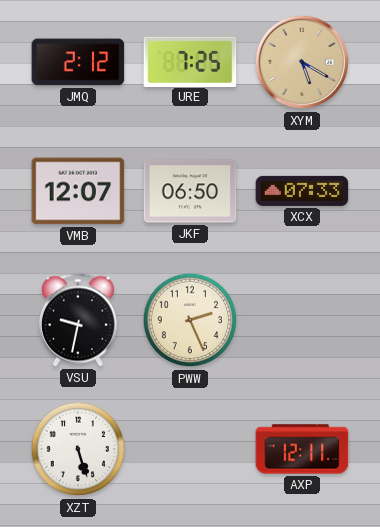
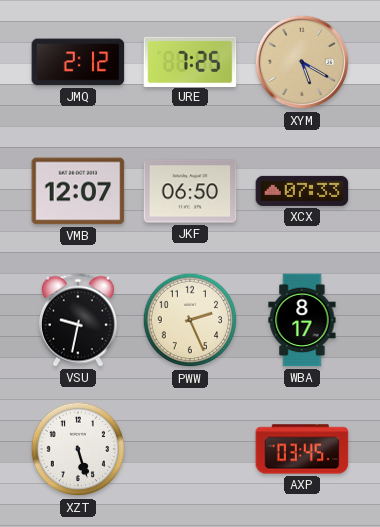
WBA: none -> 8:17
AXP: 12:11 -> 03:45
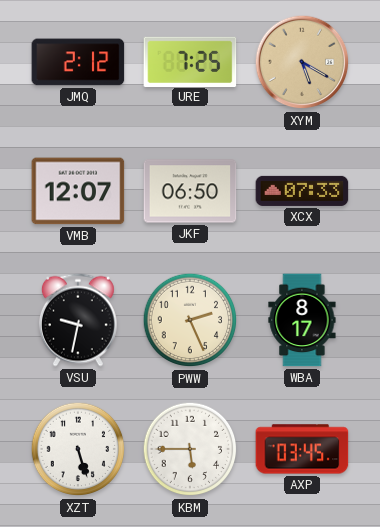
KBM: none -> 5:45
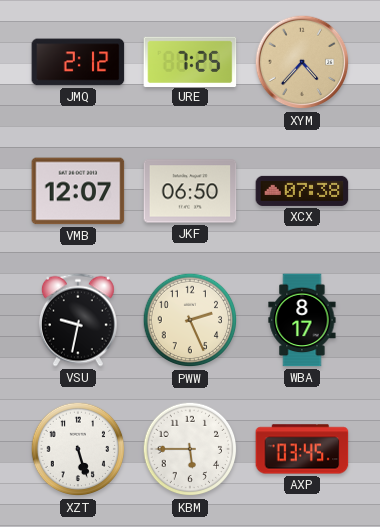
XYM: 5:20 -> 4:37
XCX: 07:33 -> 07:38
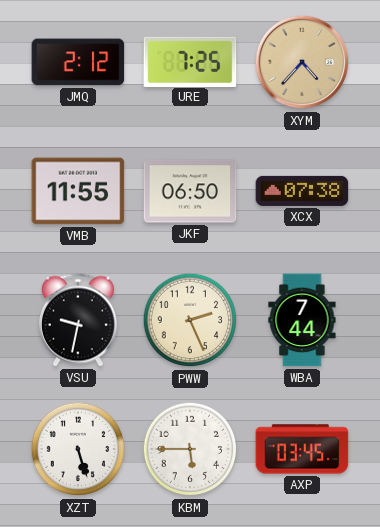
VMB: 12:07 -> 11:55
WBA: 8:17 -> 7:44
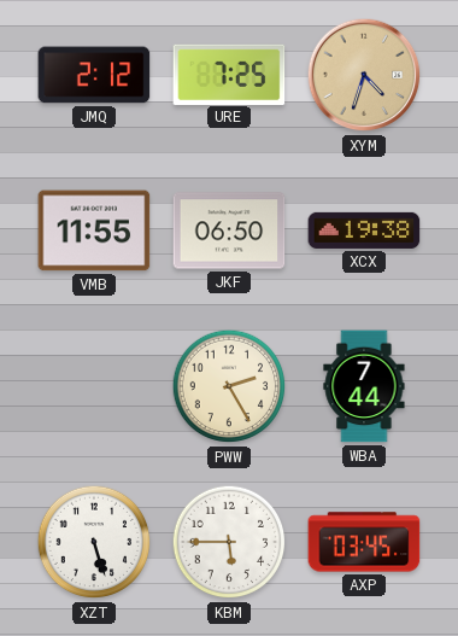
XYM: 4:37 -> 4:33
XCX: 07:38 -> 19:38
VSU: 9:32 -> none
PWW: 2:26 -> 2:25
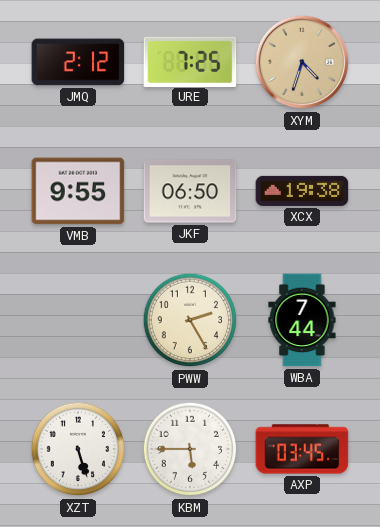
VMB: 11:55 -> 9:55
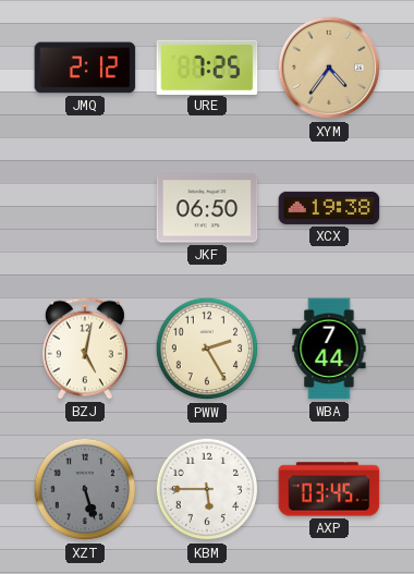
XYM: 4:33 -> 4:36
VMB: 9:55 -> none
BZJ: none -> 5:02
XZT dial: white -> grey
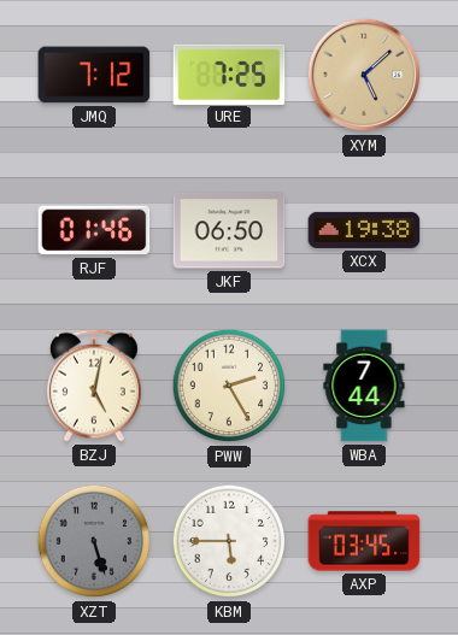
JMQ: 2:12 -> 7:12
XYM: 4:36 -> 5:08
RJF: none -> 01:46
